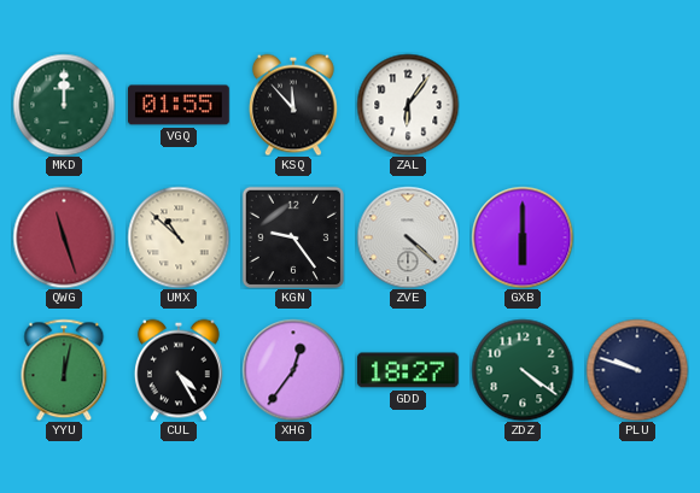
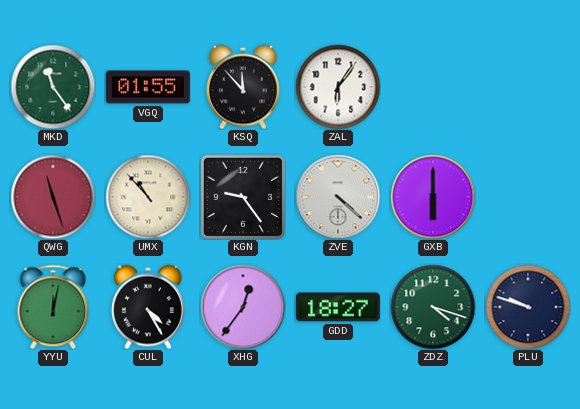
MKD: 12:00 -> 11:24
UMX: 10:52 -> 10:53
ZDZ: 4:21 -> 4:18
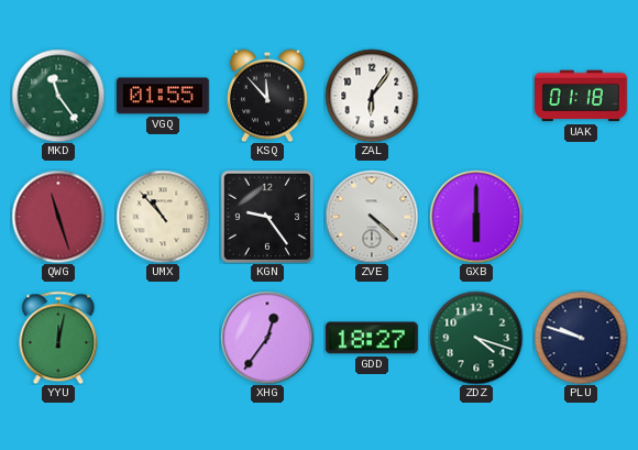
UAK: none -> 01:18
CUL: 4:25 -> none
